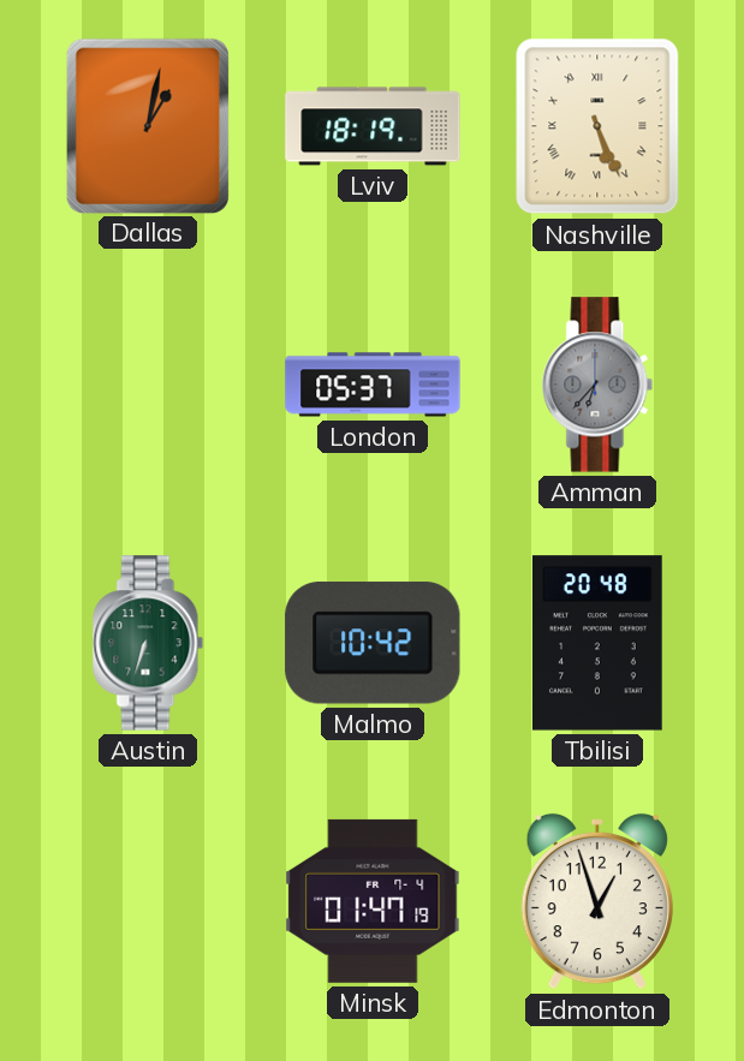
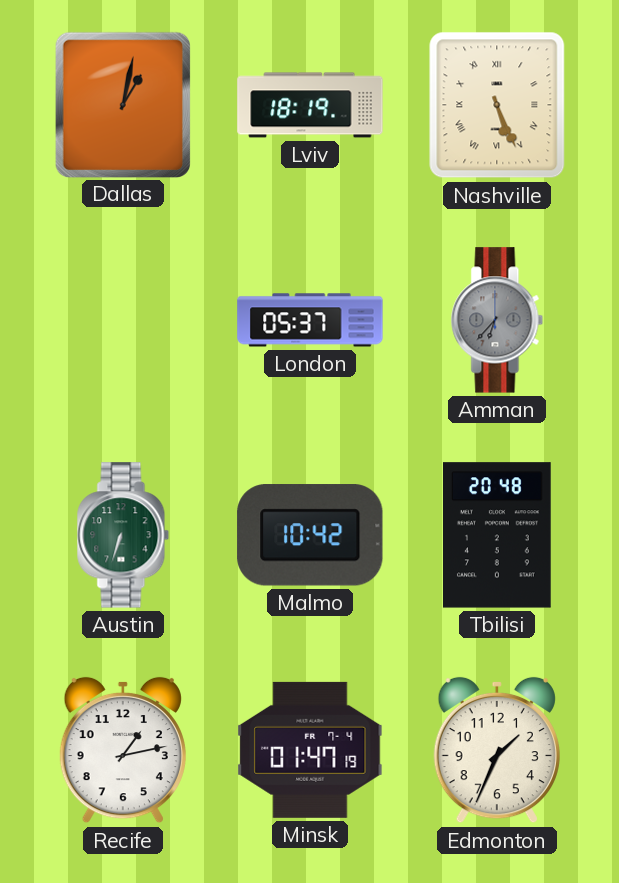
Recife: none -> 1:13
Edmonton: 12:57 -> 1:34
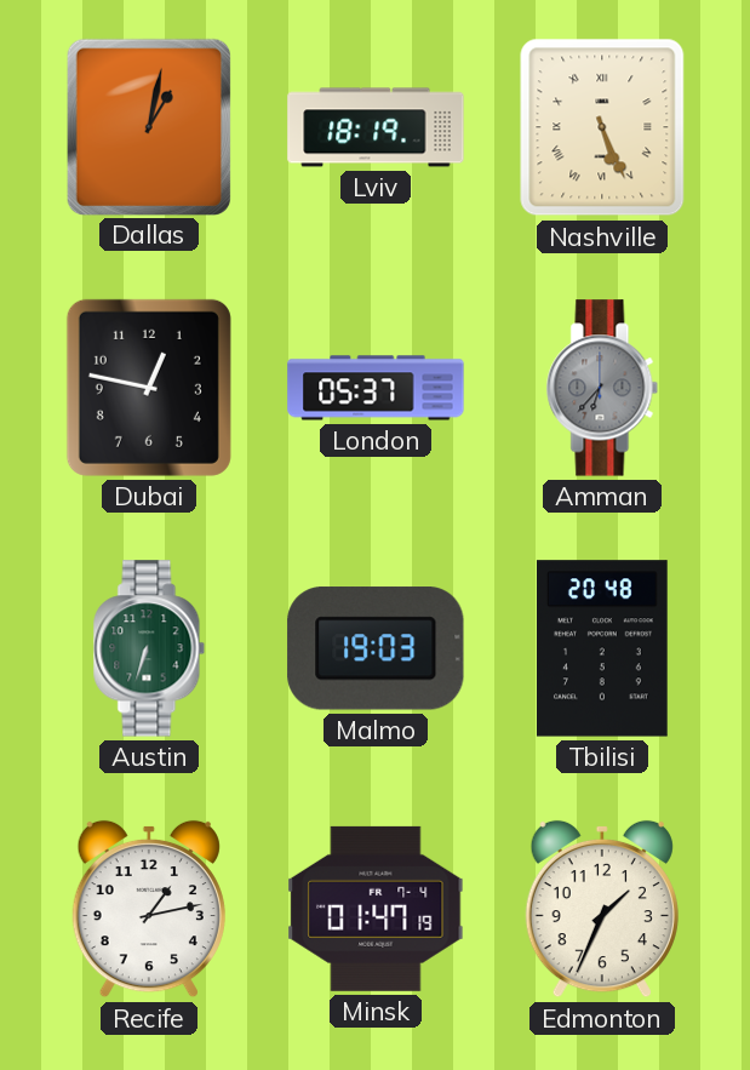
Dubai: none -> 12:47
Malmo: 10:42 -> 19:03
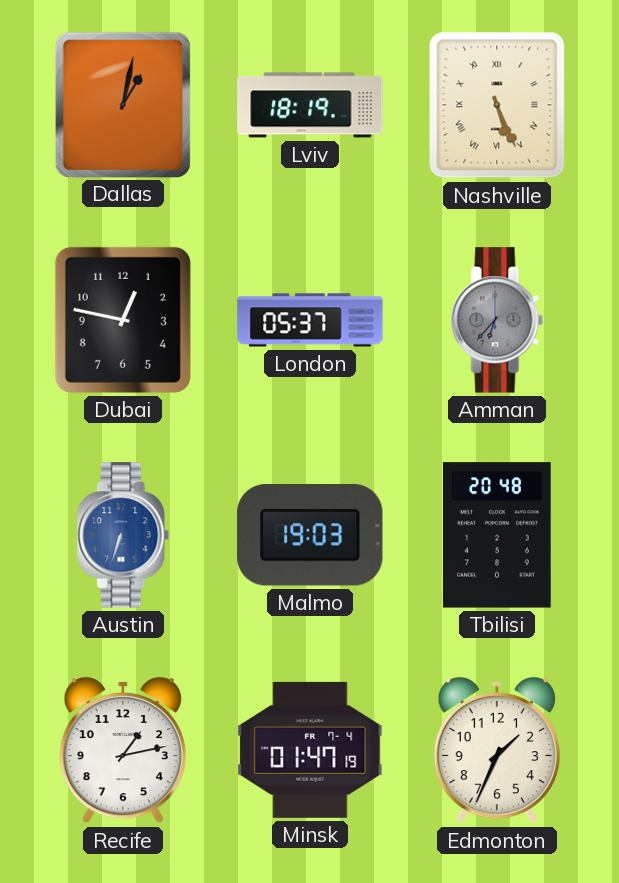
Austin dial: green -> blue
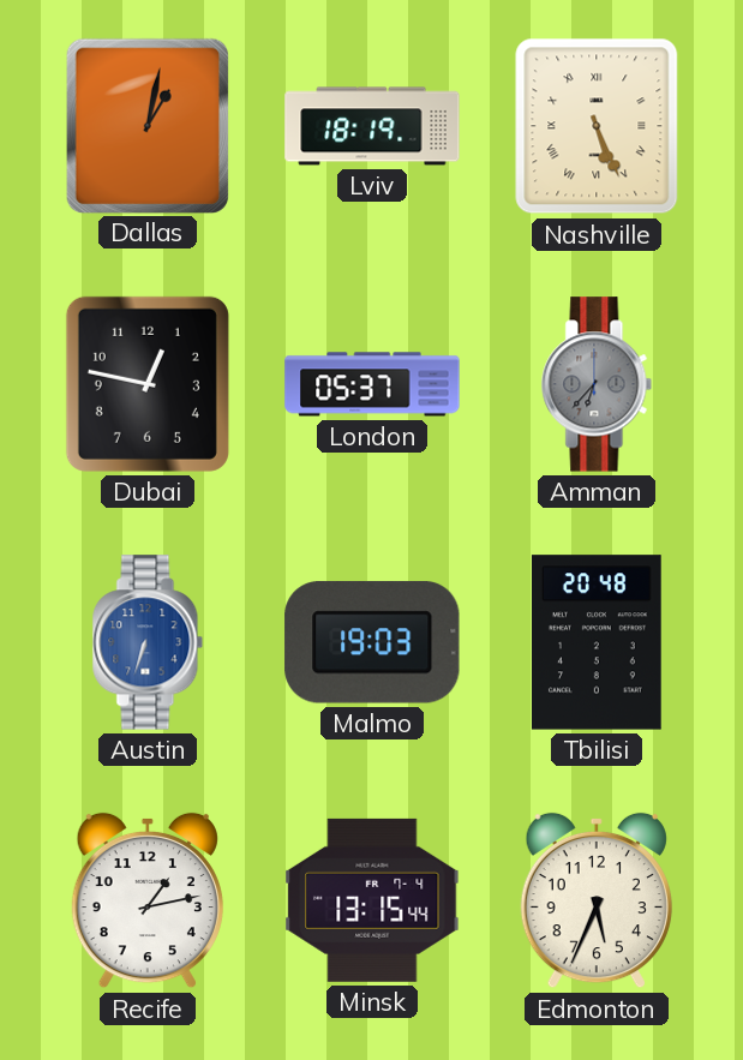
Minsk: 01:47 -> 13:15
Edmonton: 1:34 -> 5:34
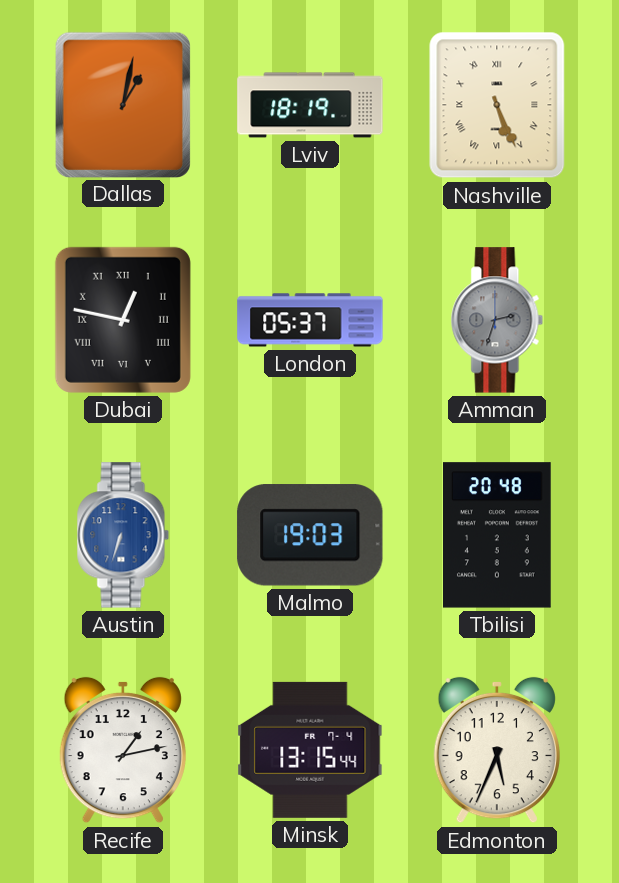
Dubai numerals: Arabic -> Roman
Amman: 6:37 -> 2:33
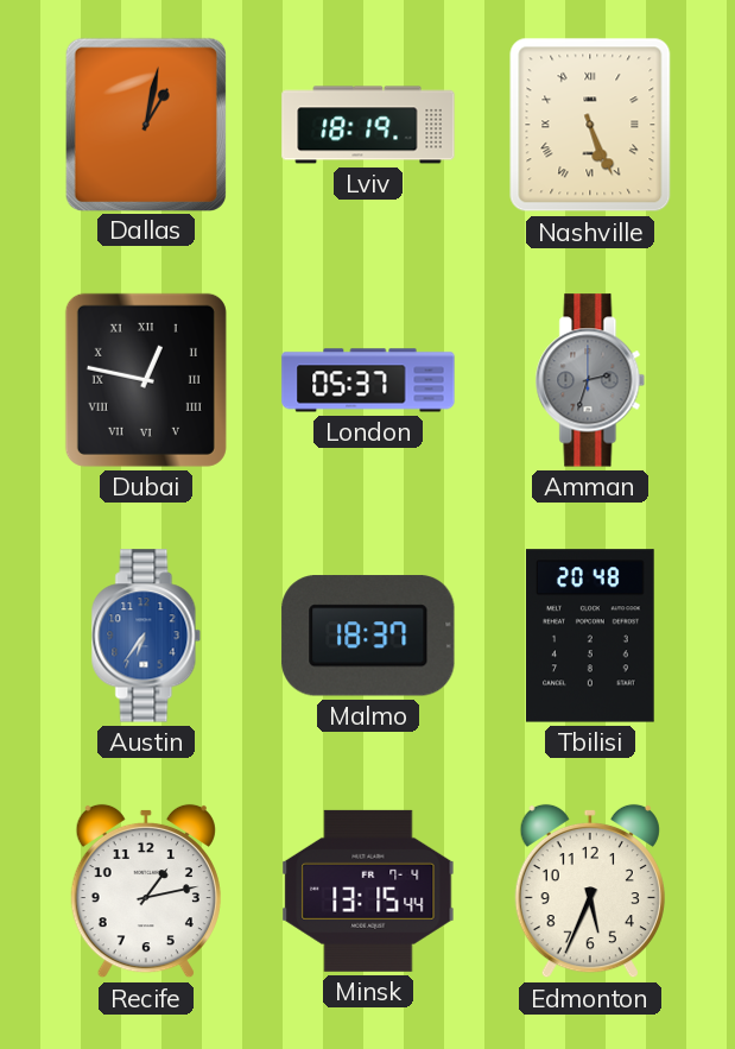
Austin: 6:33 -> 6:36
Malmo: 19:03 -> 18:37
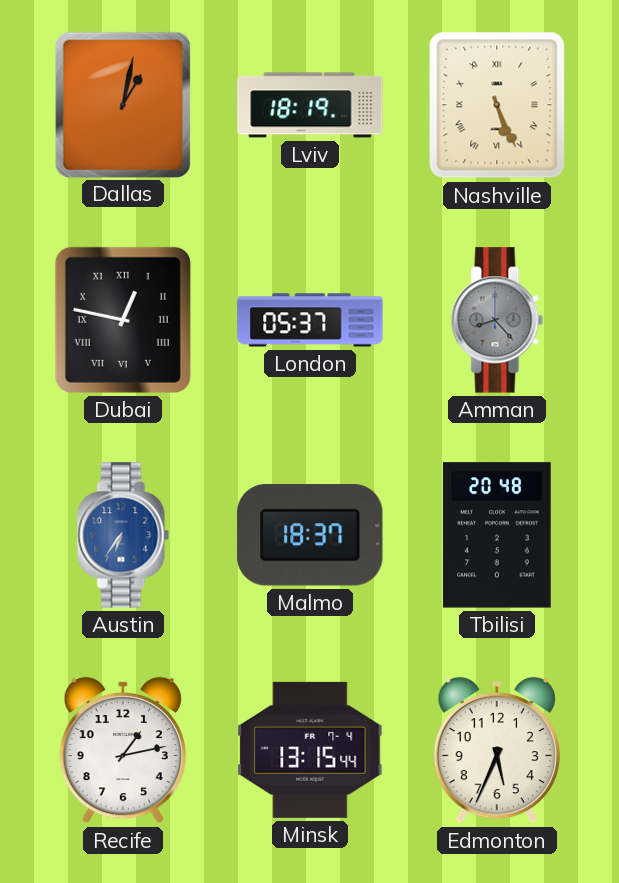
Amman: 2:33 -> 8:23
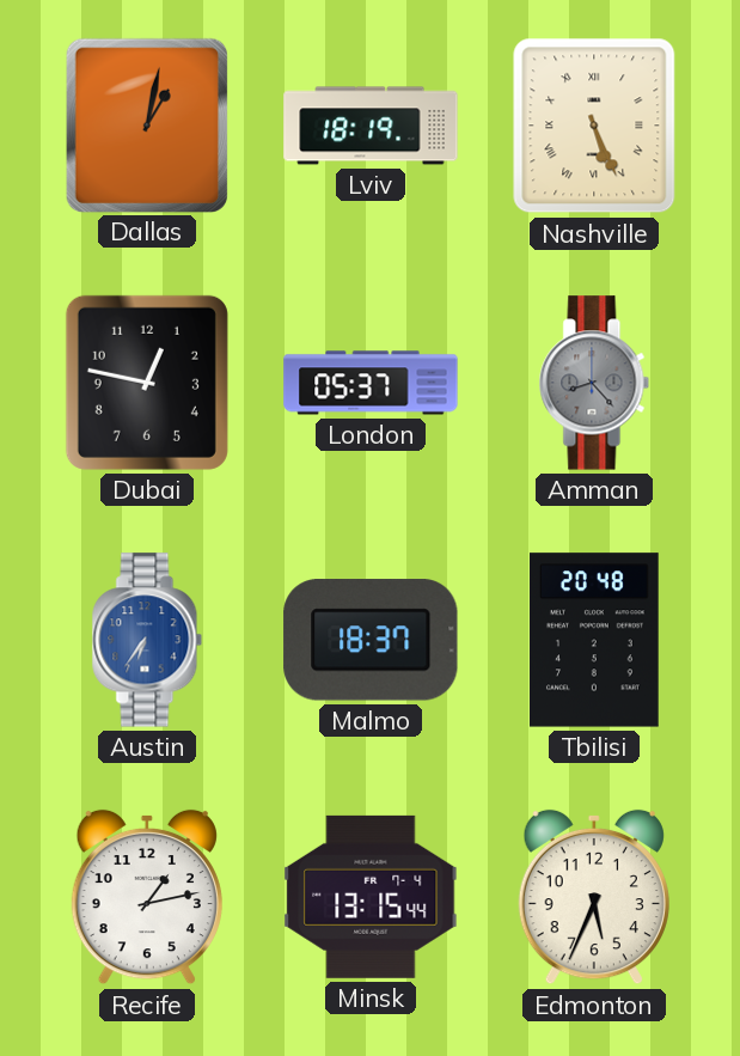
Dubai numerals: Roman -> Arabic
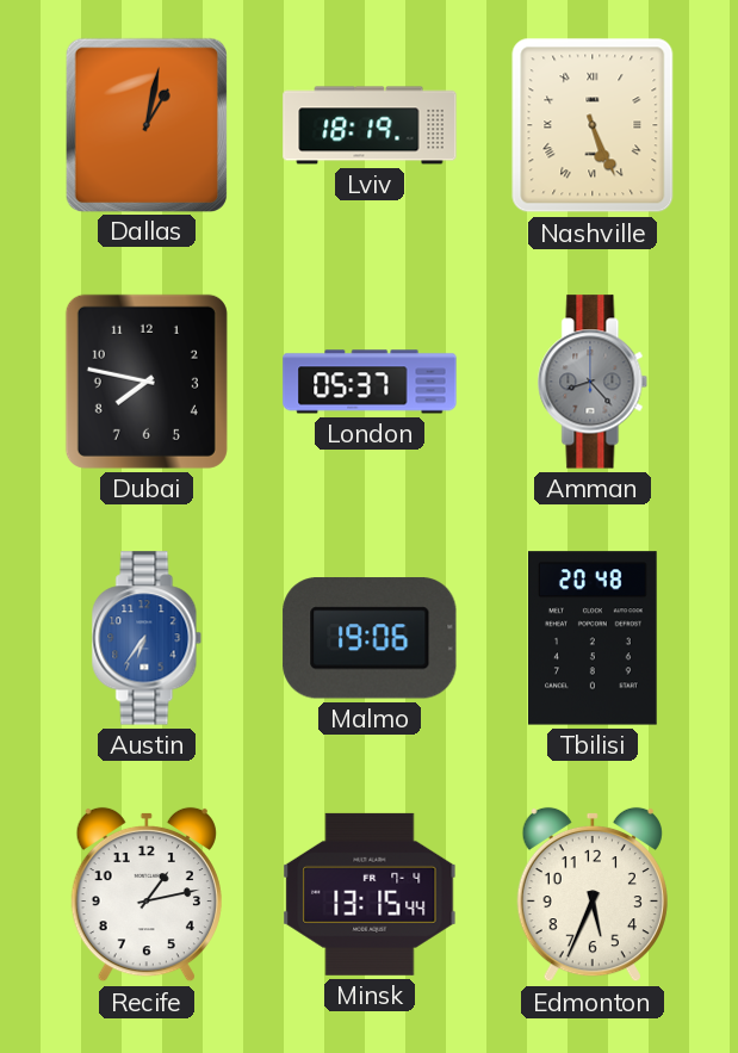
Dubai: 12:47 -> 7:47
Malmo: 18:37 -> 19:06
